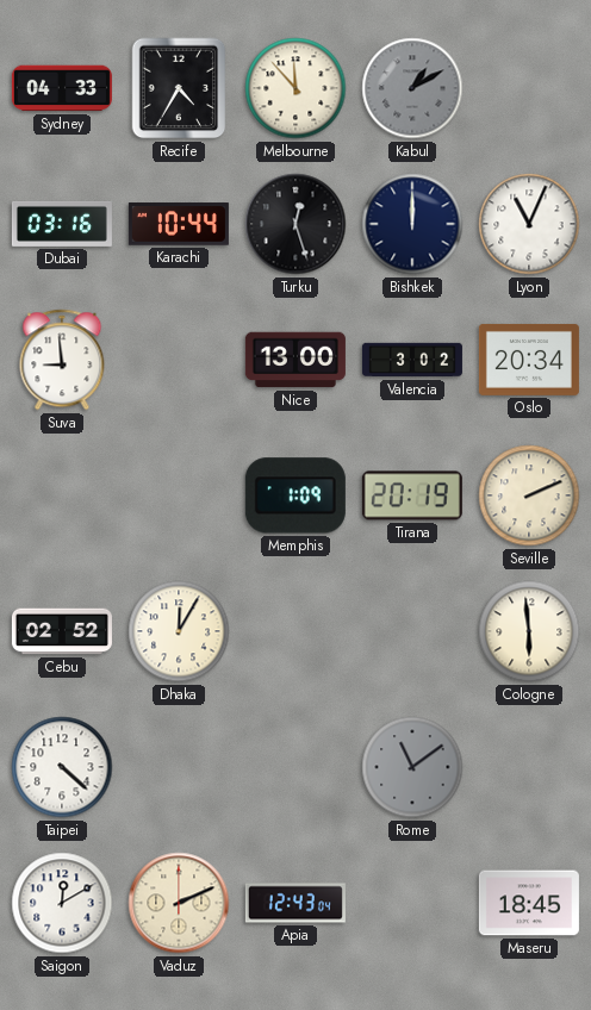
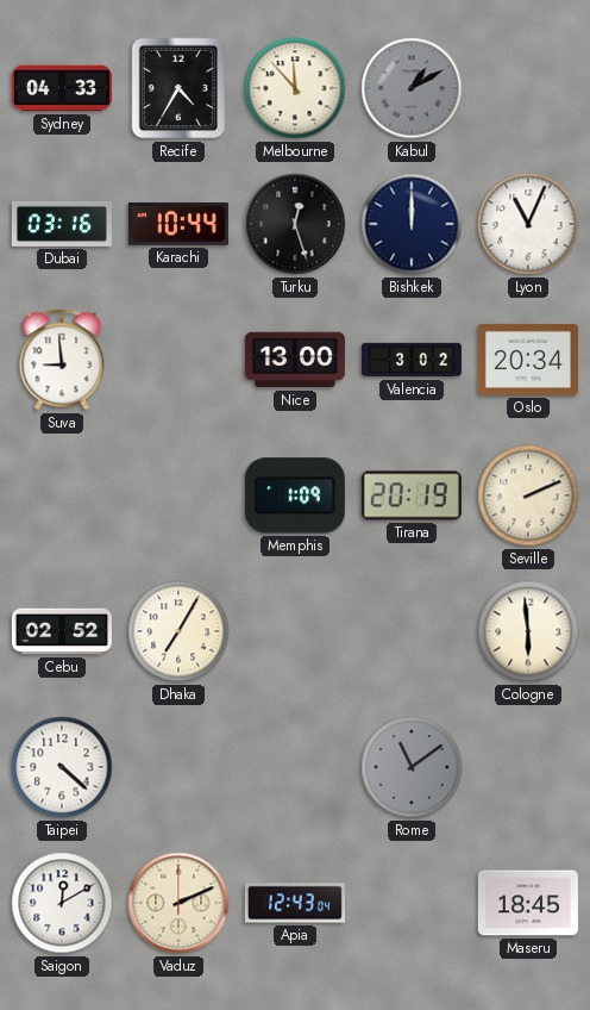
Dhaka: 12:05 -> 7:05
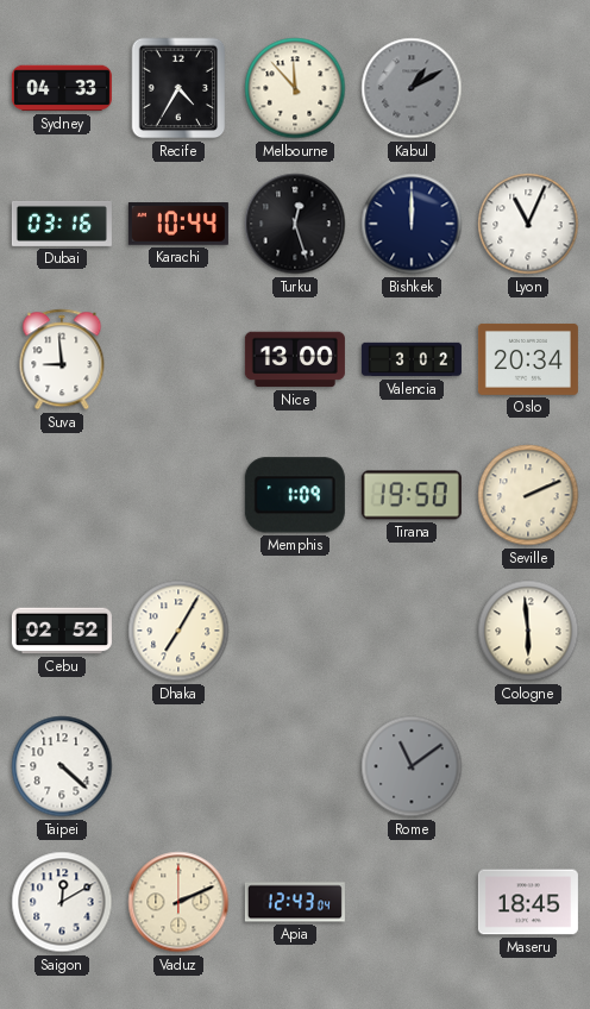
Tirana: 20:19 -> 19:50
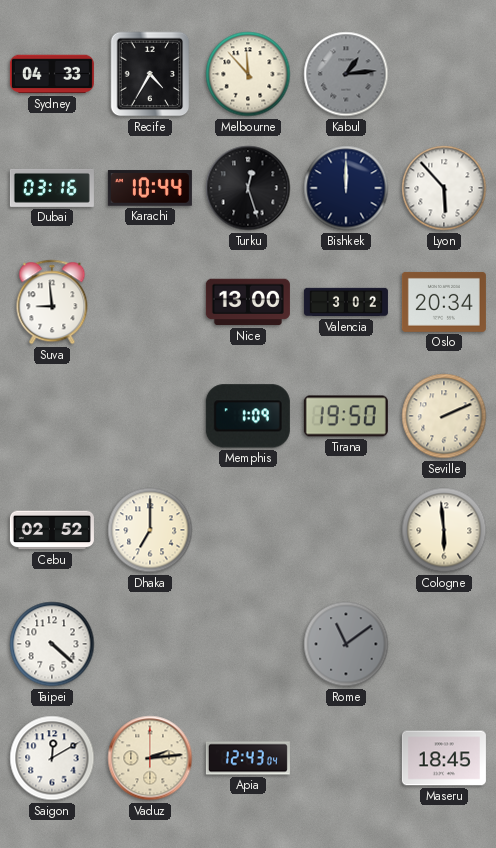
Kabul: 1:10 -> 1:14
Lyon: 11:04 -> 5:53
Dhaka: 7:05 -> 7:00
Vaduz: 2:11 -> 2:14
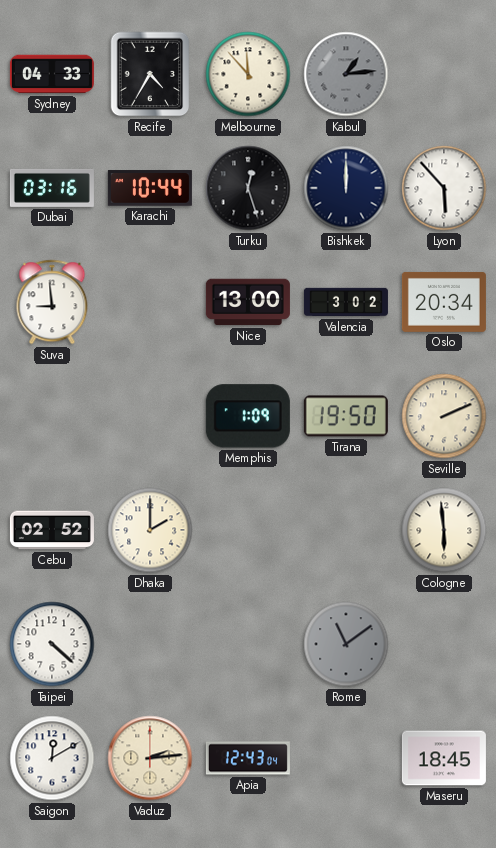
Dhaka: 7:00 -> 2:00
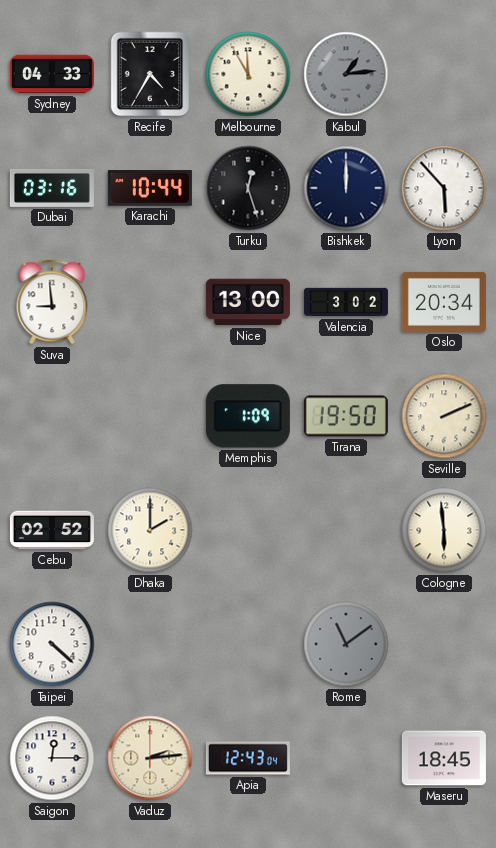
Melbourne: 11:53 -> 11:55
Saigon: 12:10 -> 12:15
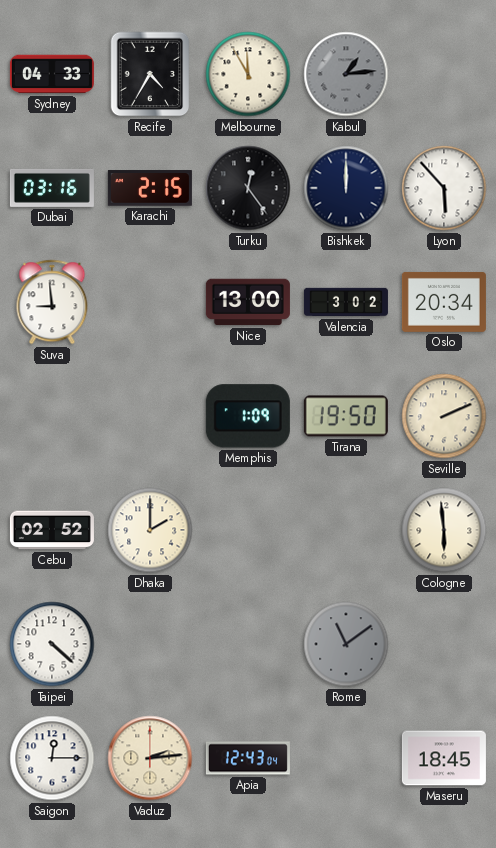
Karachi: 10:44 -> 2:15
Turku: 12:27 -> 12:24
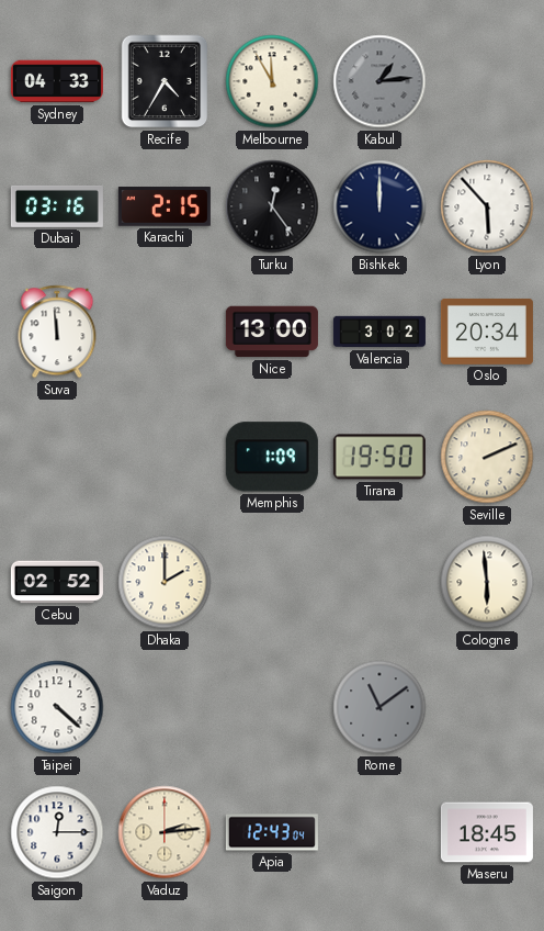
Suva: 8:59 -> 11:59
